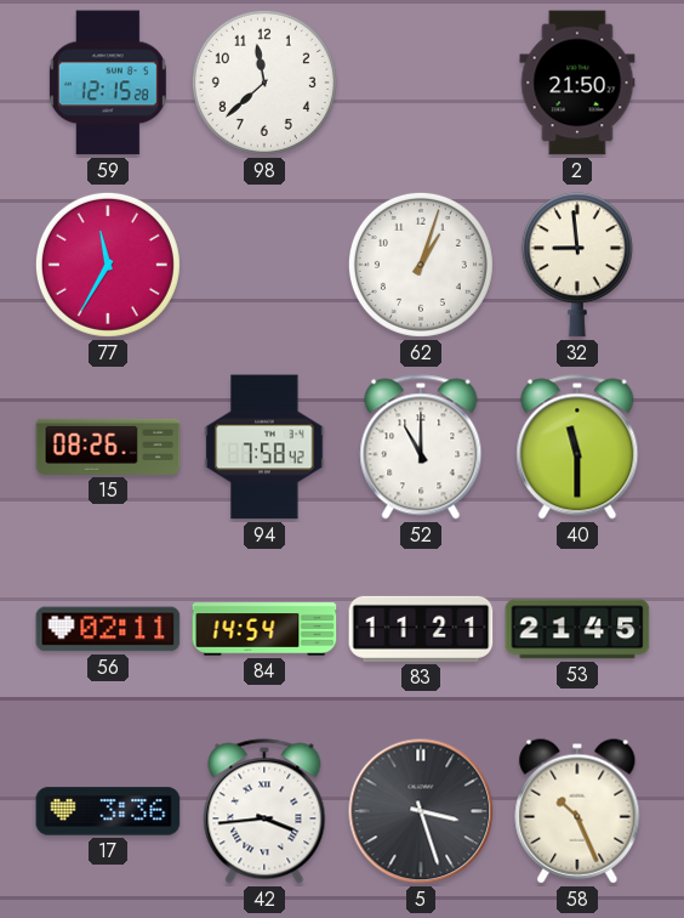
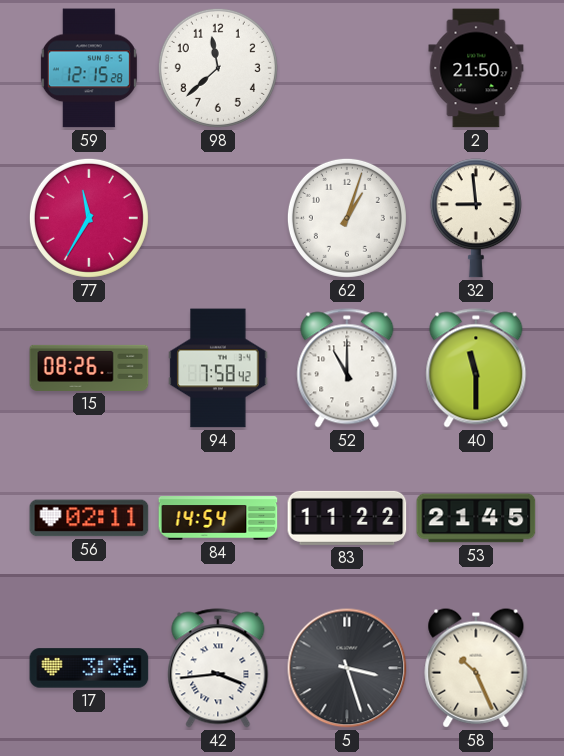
83: 11:21 -> 11:22
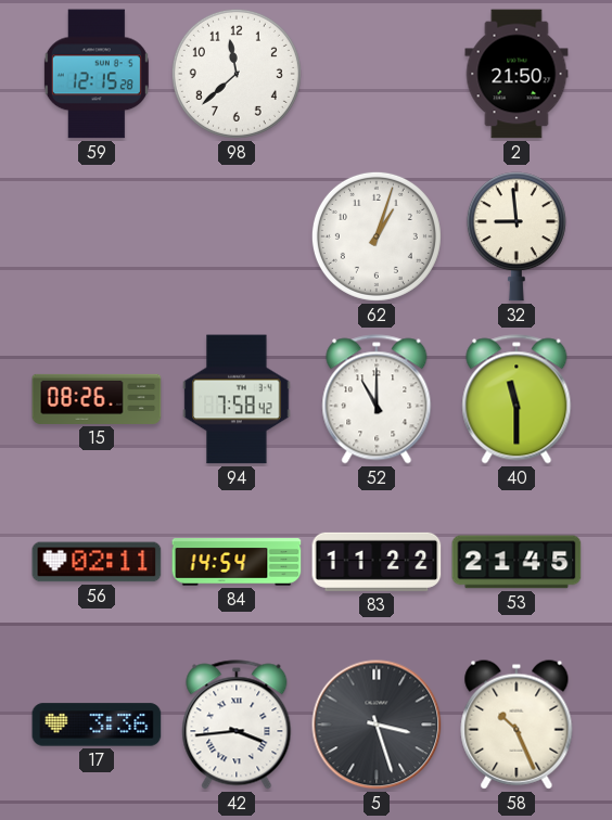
77: 11:35 -> none
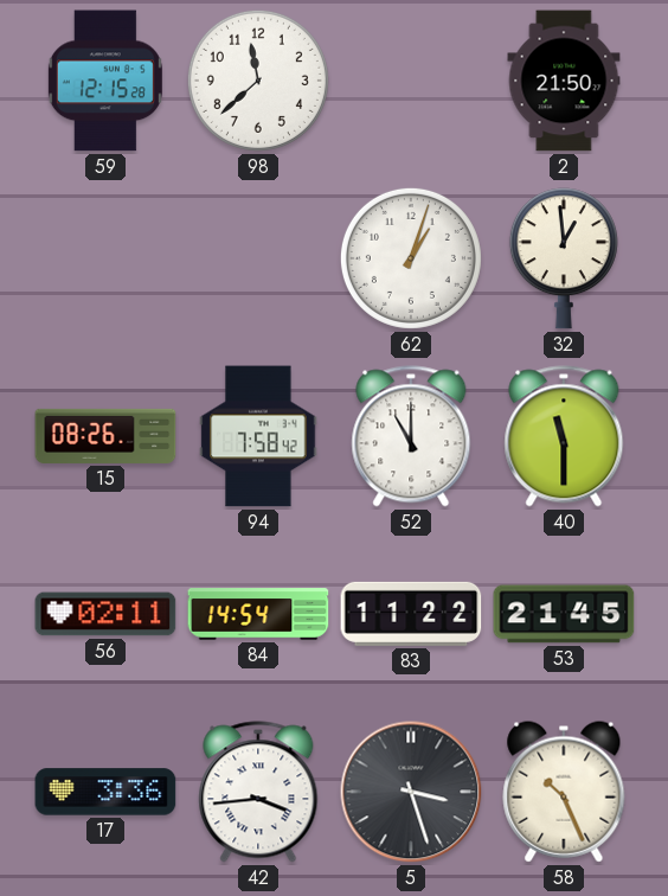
32: 8:59 -> 12:59
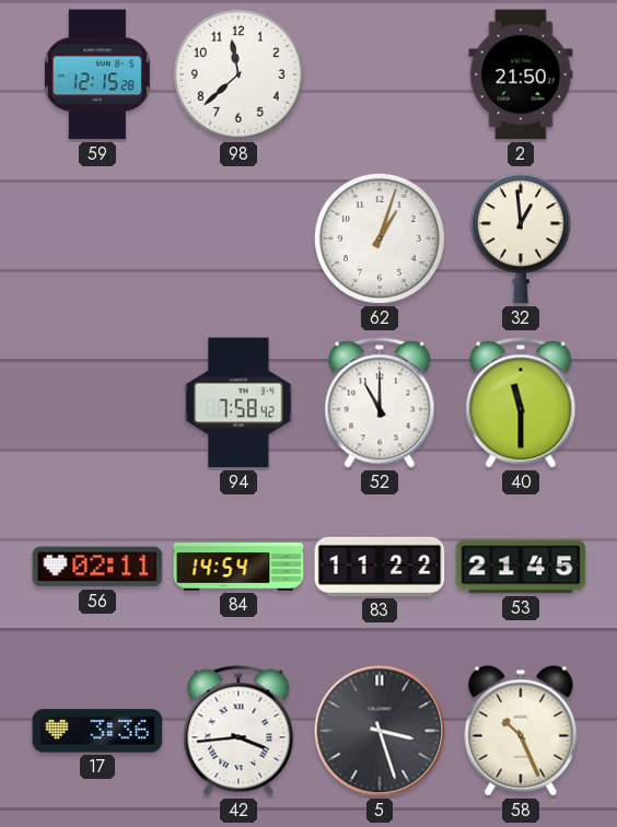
15: 08:26 -> none
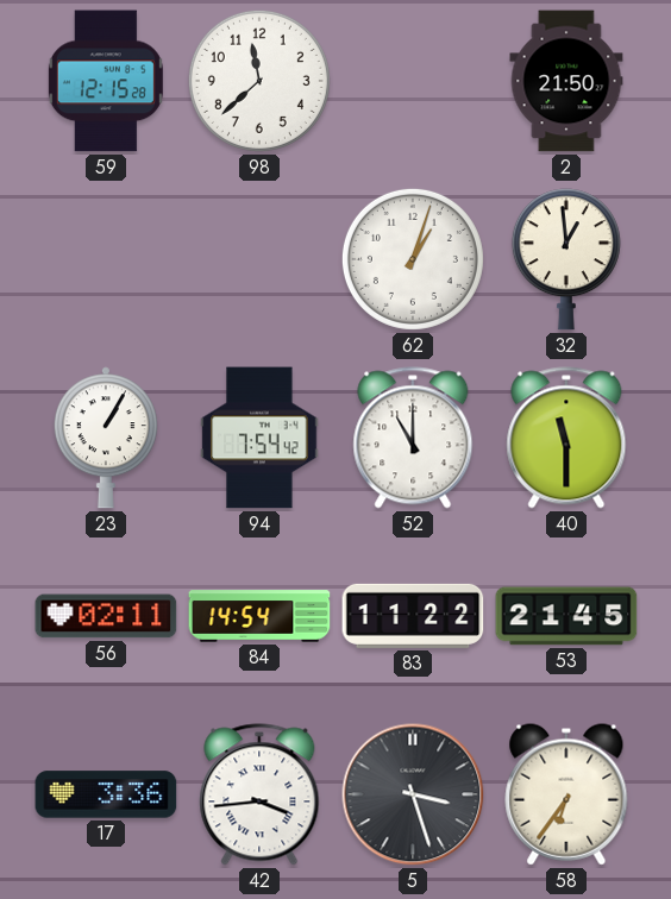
23: none -> 1:05
94: 7:58 -> 7:54
58: 10:26 -> 6:36
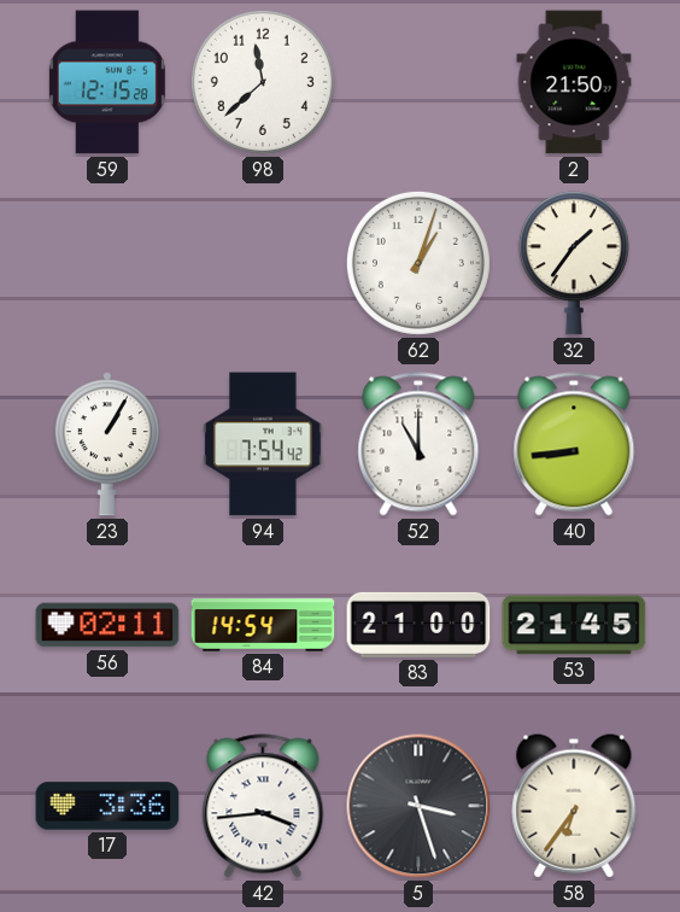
32: 12:59 -> 1:36
40: 11:30 -> 8:44
83: 11:22 -> 21:00
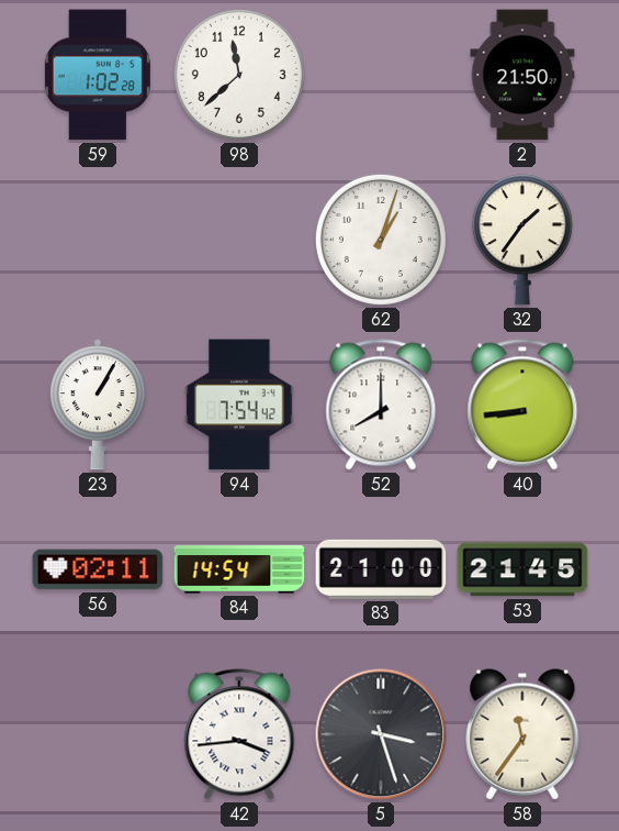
59: 12:15 -> 1:02
52: 11:00 -> 8:00
17: 3:36 -> none
58: 6:36 -> 11:36
